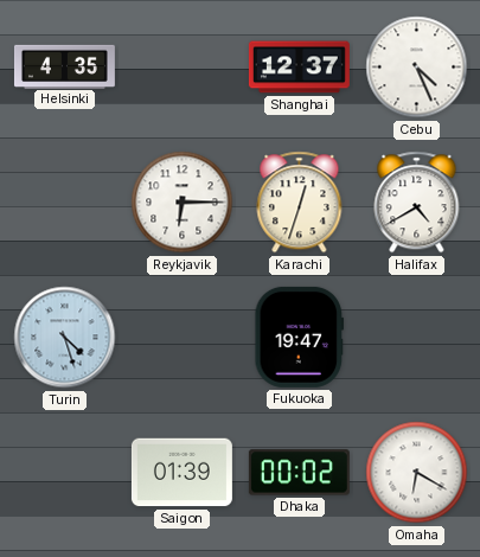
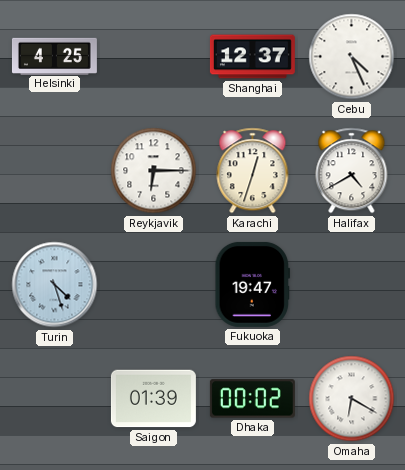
Helsinki: 4:35 -> 4:25
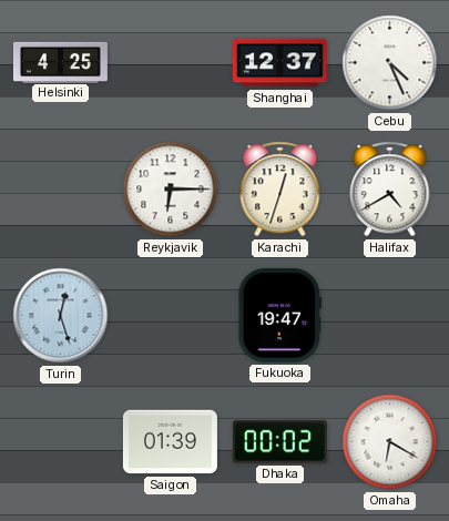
Turin: 4:27 -> 12:27
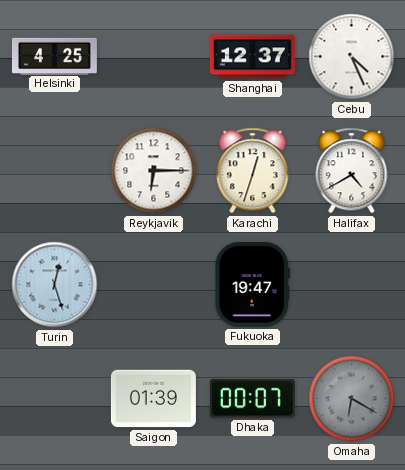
Dhaka: 00:02 -> 00:07
Omaha dial: white -> grey
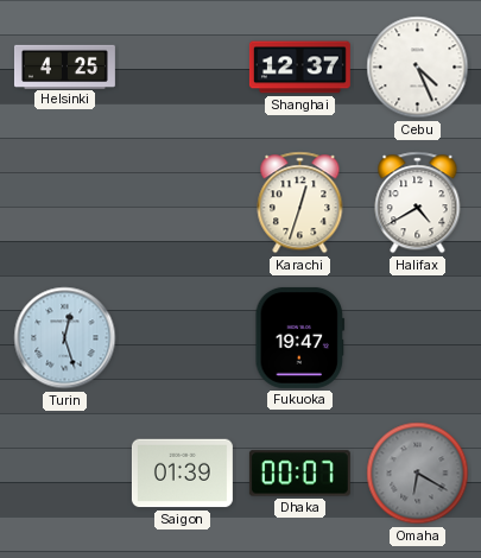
Reykjavik: 6:15 -> none
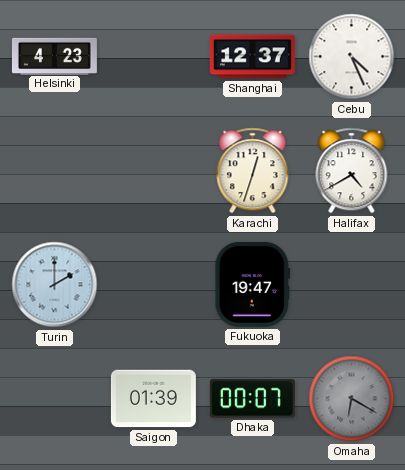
Helsinki: 4:25 -> 4:23
Turin: 12:27 -> 2:00
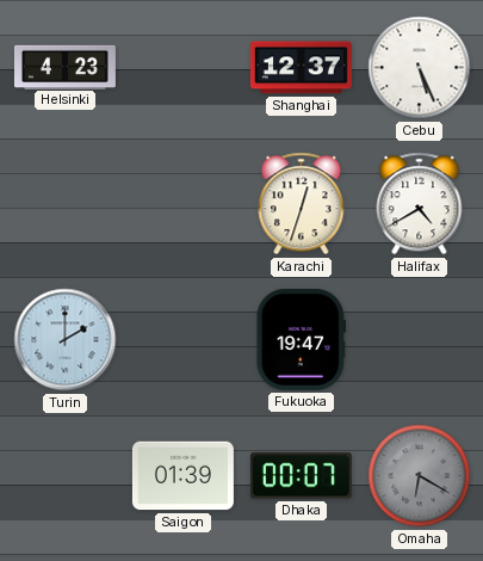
Cebu: 4:26 -> 5:26
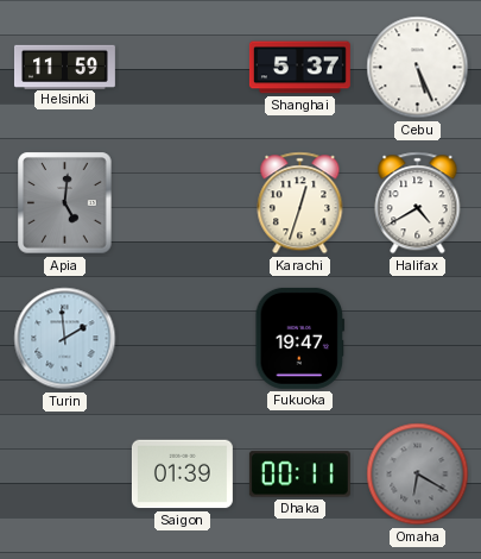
Helsinki: 4:23 -> 11:59
Shanghai: 12:37 -> 5:37
Apia: none -> 5:01
Turin: 2:00 -> 1:59
Dhaka: 00:07 -> 00:11
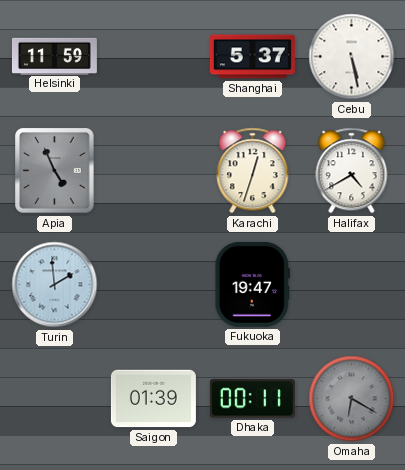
Cebu: 5:26 -> 5:28
Apia: 5:01 -> 4:56
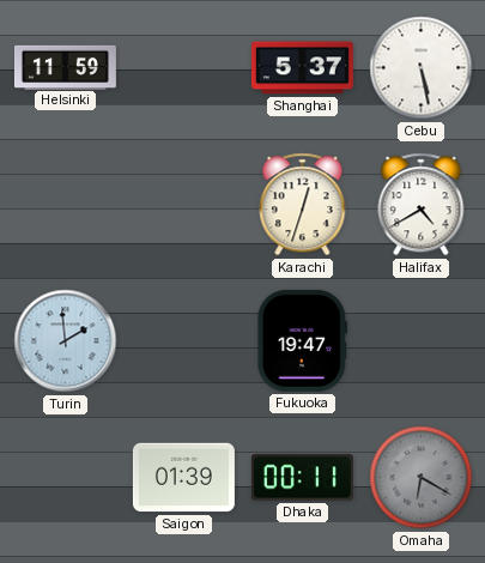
Apia: 4:56 -> none
